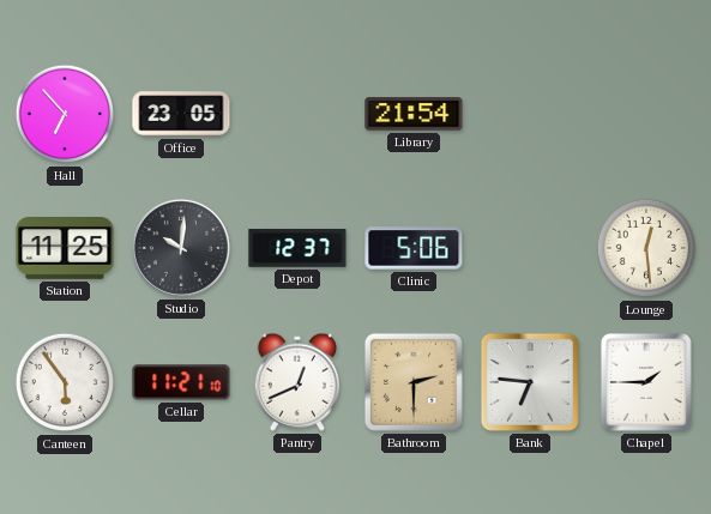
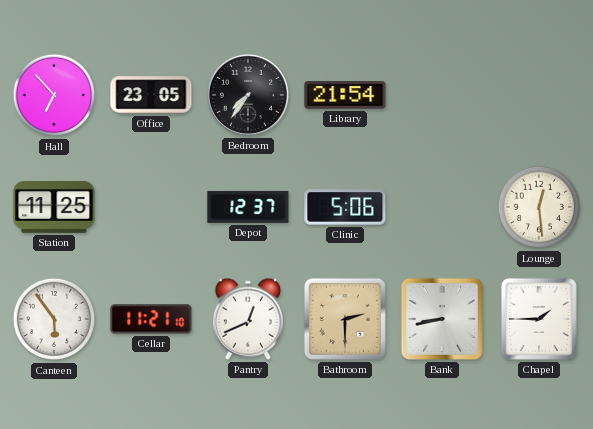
Bedroom: none -> 7:36
Studio: 10:01 -> none
Bank: 6:46 -> 8:43
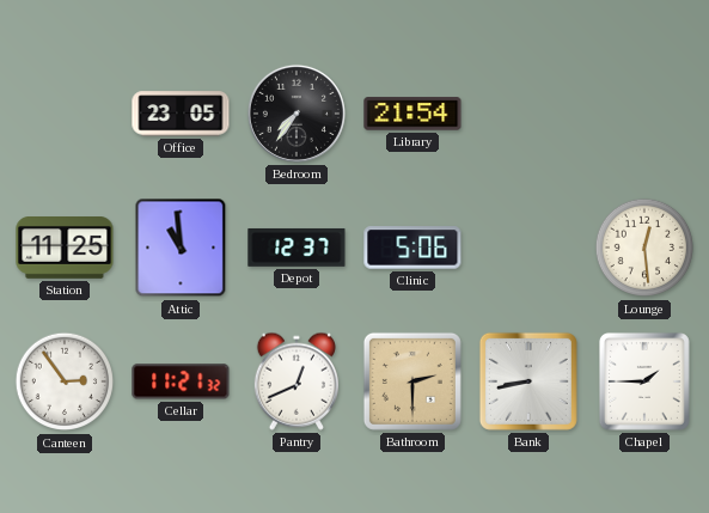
Hall: 6:53 -> none
Attic: none -> 10:59
Canteen: 5:54 -> 2:54
Cellar: 11:21:10 -> 11:21:32
